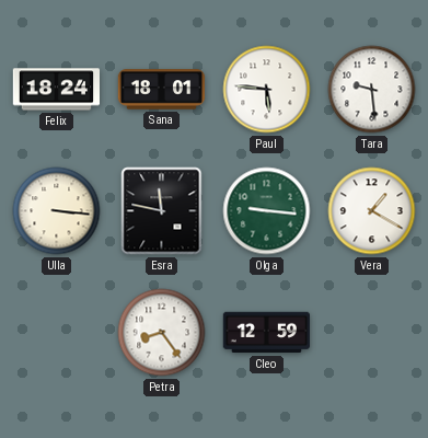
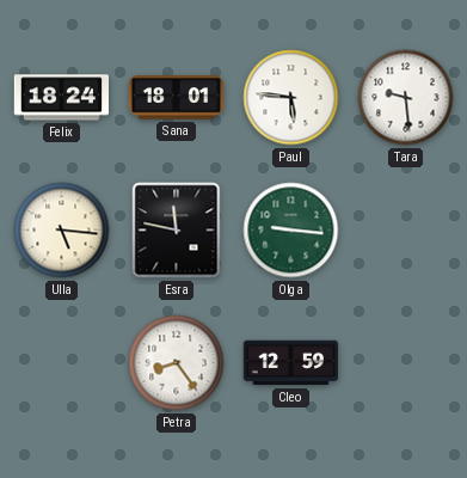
Ulla: 3:16 -> 5:16
Vera: 1:20 -> none
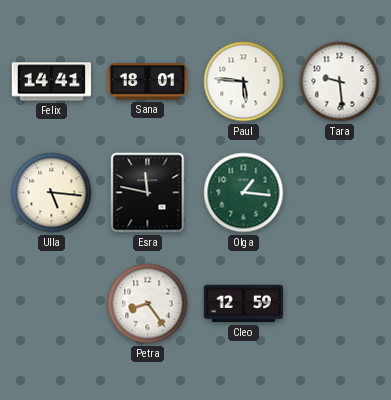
Felix: 18:24 -> 14:41
Olga: 9:16 -> 1:16
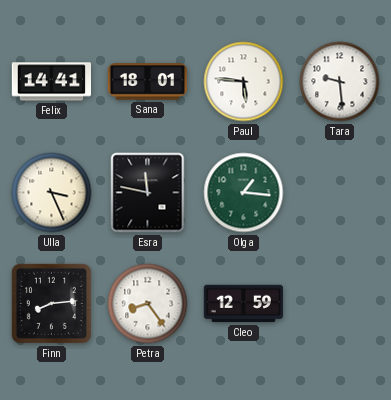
Ulla: 5:16 -> 3:26
Finn: none -> 8:14
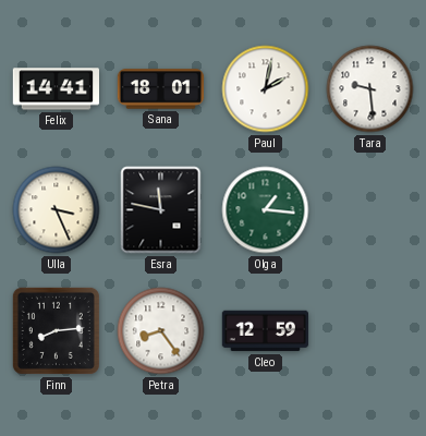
Paul: 5:46 -> 2:02
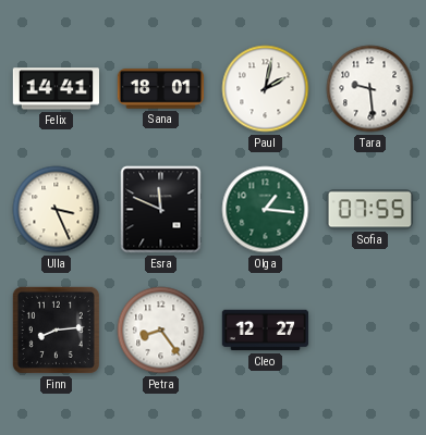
Esra: 11:47 -> 11:49
Sofia: none -> 07:55
Cleo: 12:59 -> 12:27
